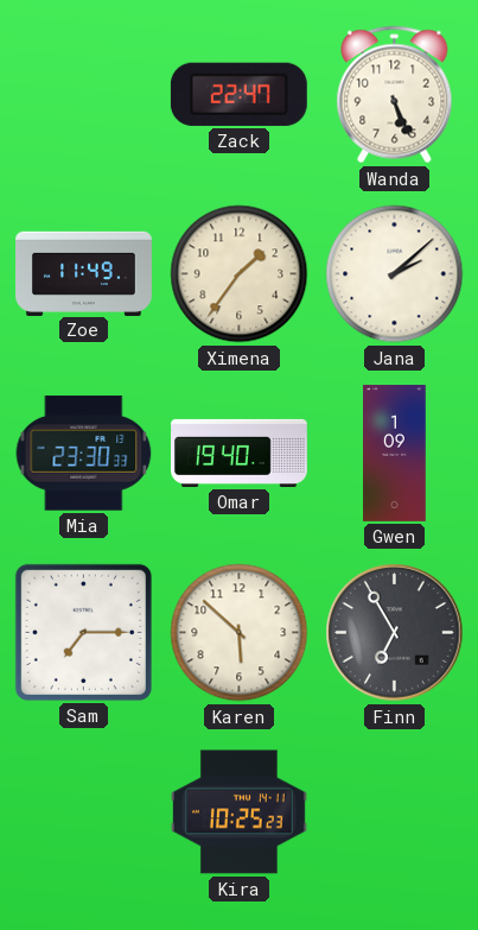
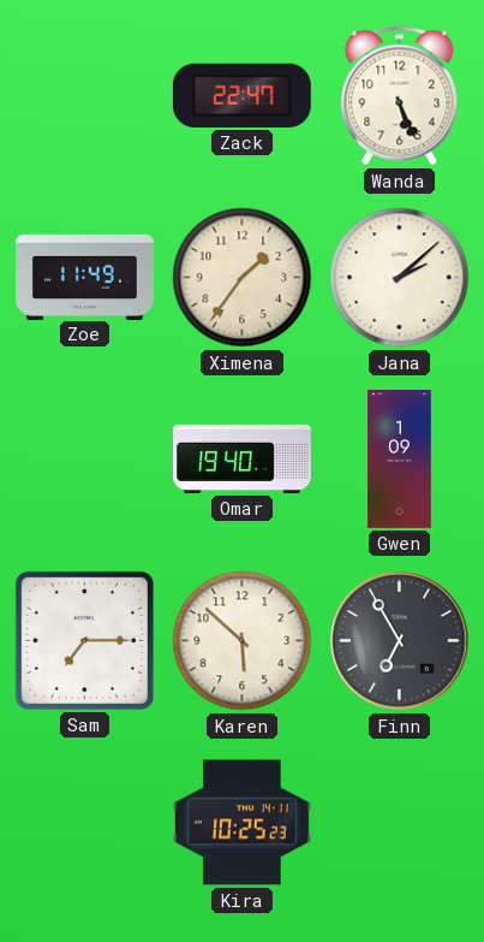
Mia: 23:30 -> none
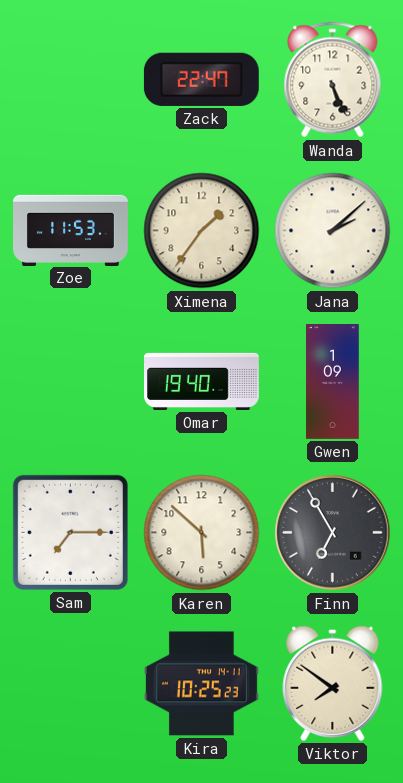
Zoe: 11:49 -> 11:53
Viktor: none -> 7:51
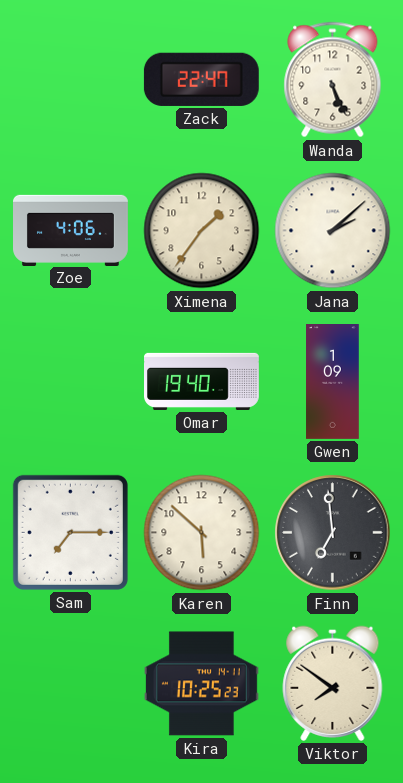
Zoe: 11:53 -> 4:06
Finn: 6:55 -> 6:59
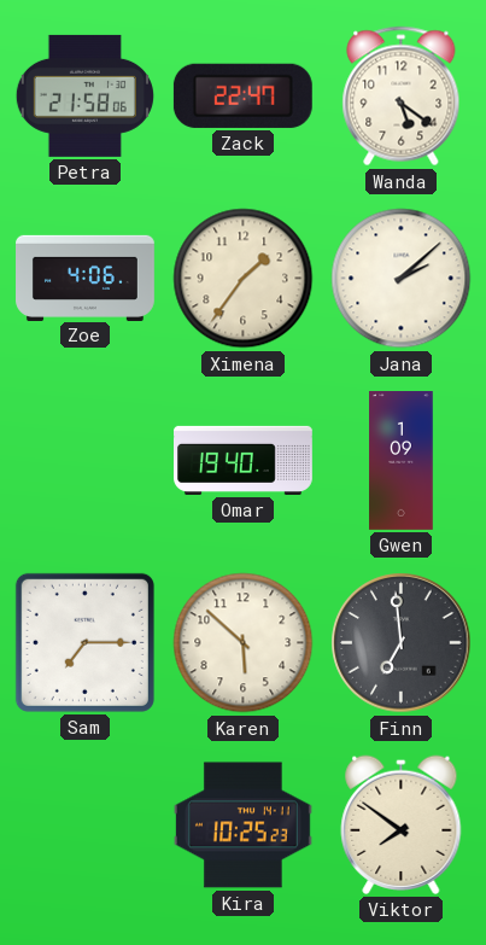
Petra: none -> 21:58
Wanda: 5:26 -> 5:21
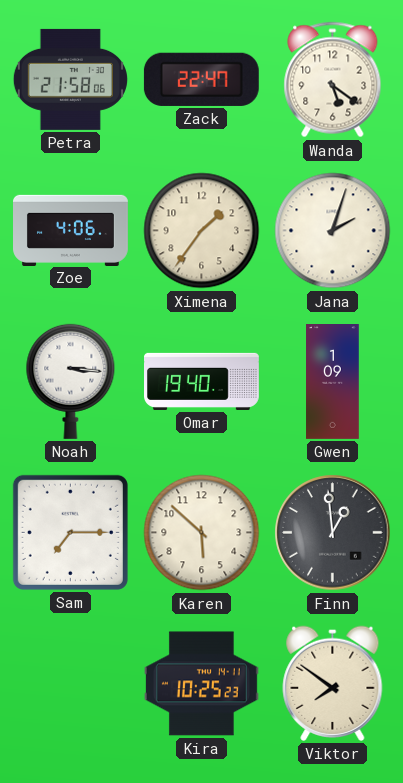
Jana: 2:08 -> 2:03
Noah: none -> 3:16
Finn: 6:59 -> 12:59
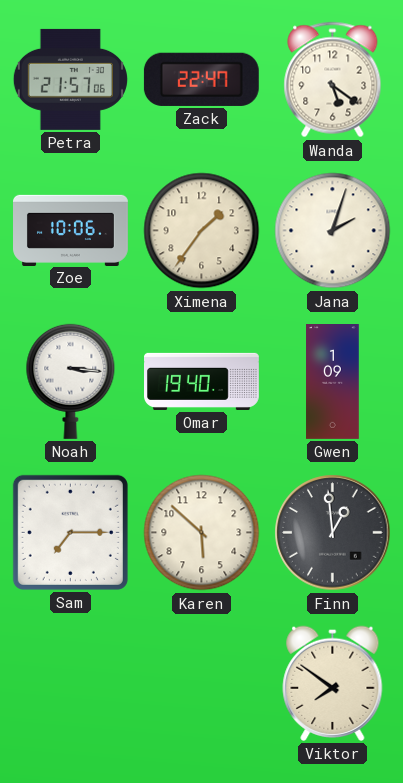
Petra: 21:58 -> 21:57
Zoe: 4:06 -> 10:06
Kira: 10:25 -> none
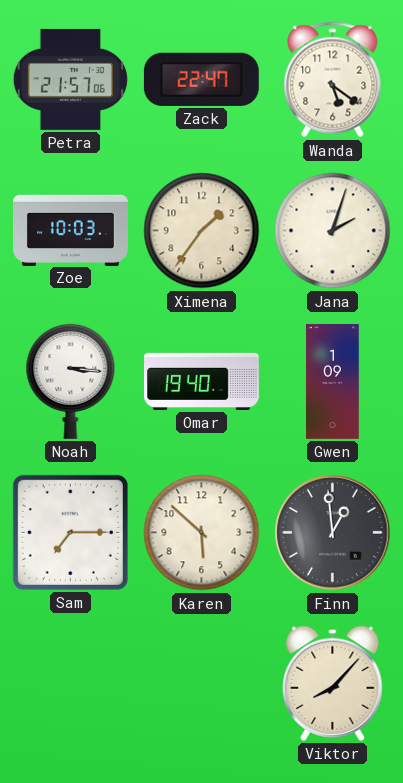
Zoe: 10:06 -> 10:03
Viktor: 7:51 -> 8:07
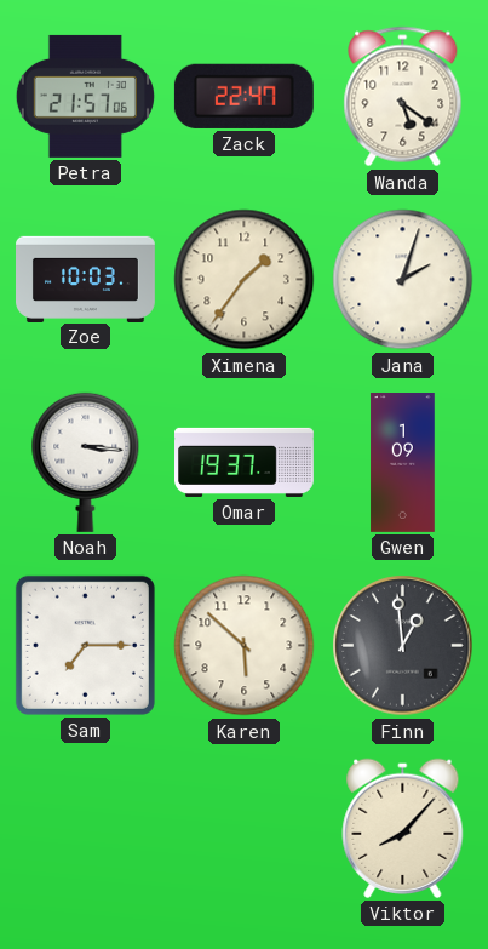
Omar: 19:40 -> 19:37
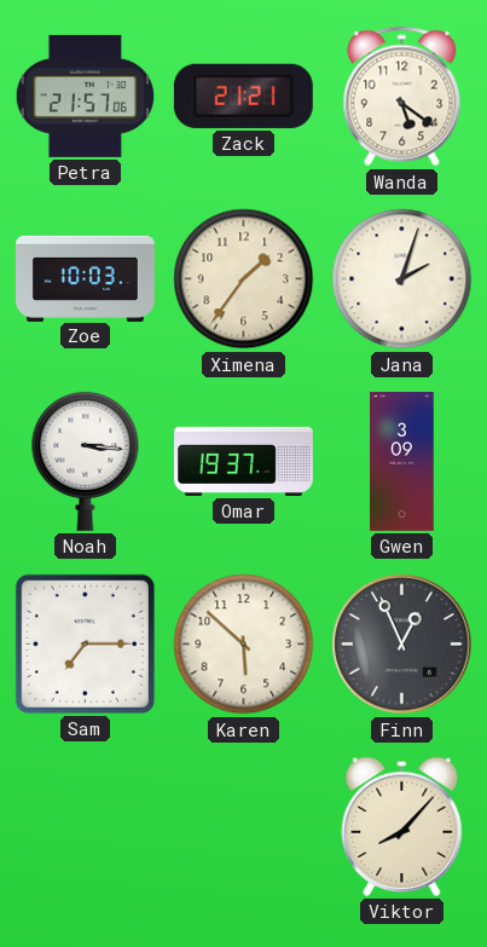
Zack: 22:47 -> 21:21
Gwen: 1:09 -> 3:09
Finn: 12:59 -> 12:56
